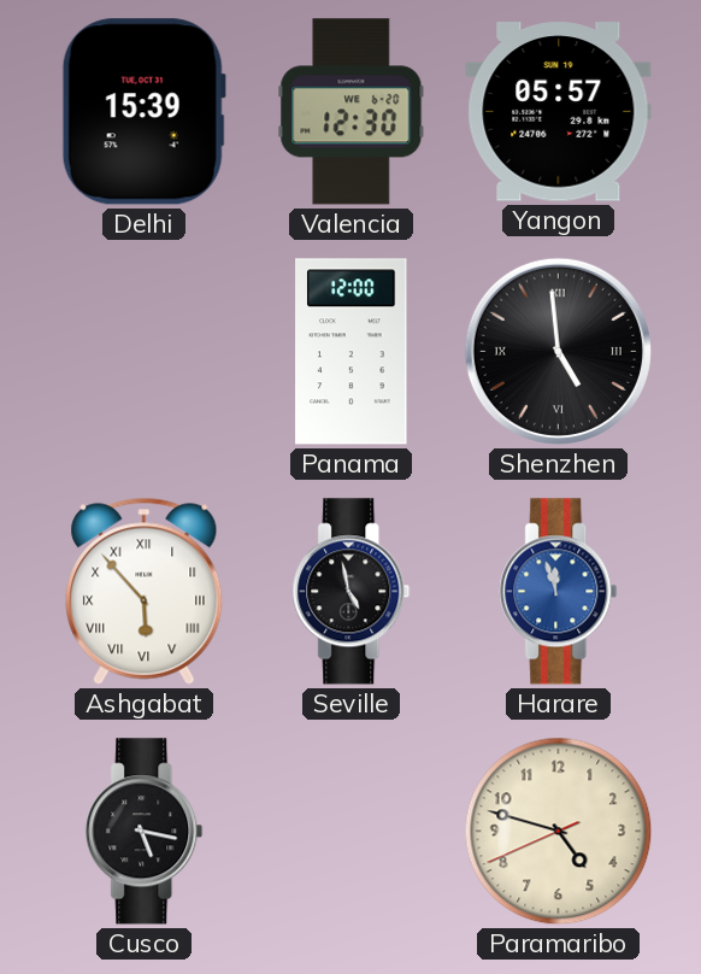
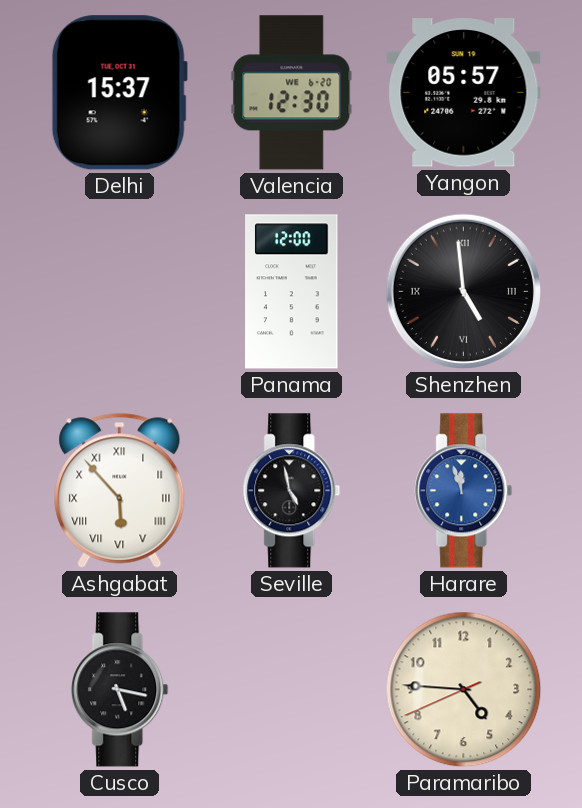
Delhi: 15:39 -> 15:37
Paramaribo: 4:47 -> 4:45
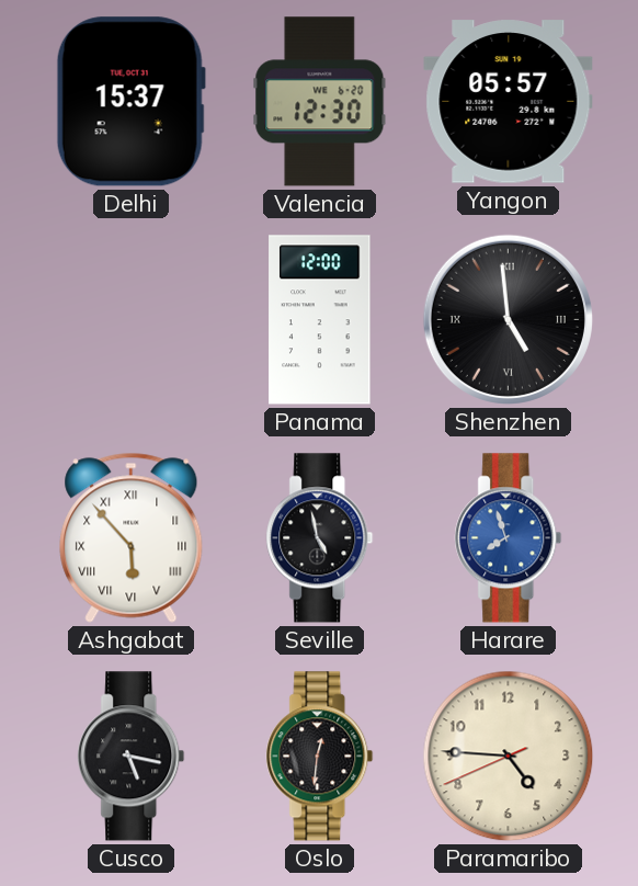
Harare: 11:57 -> 7:57
Oslo: none -> 12:31
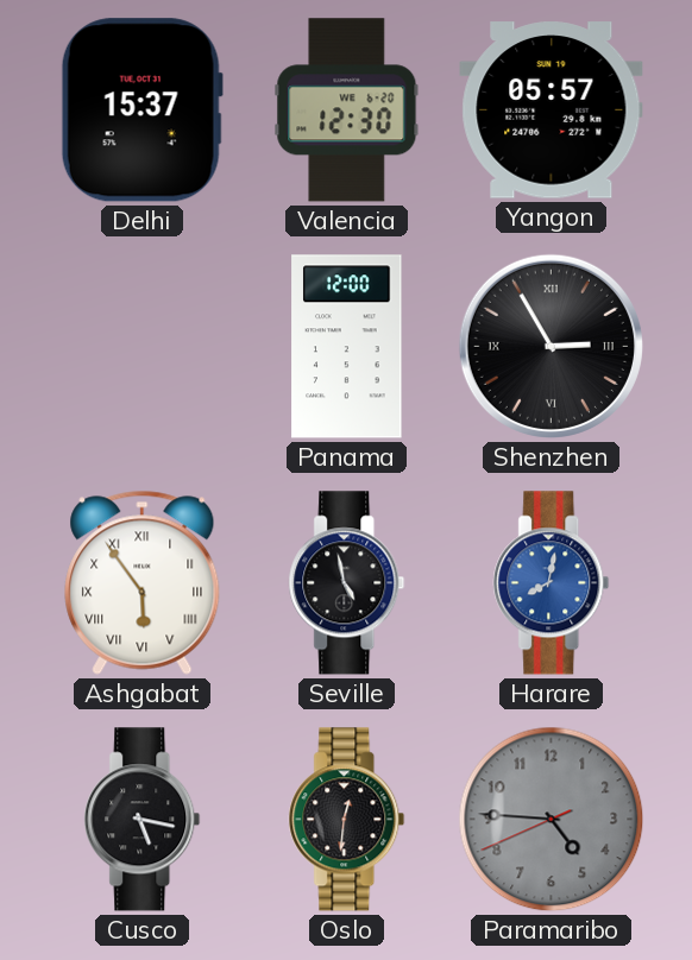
Shenzhen: 4:59 -> 2:55
Ashgabat: 5:53 -> 5:54
Harare: 7:57 -> 8:02
Paramaribo dial: cream -> grey
